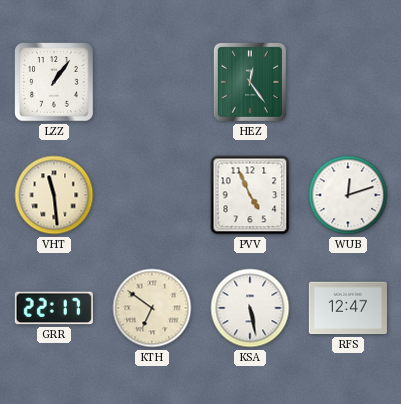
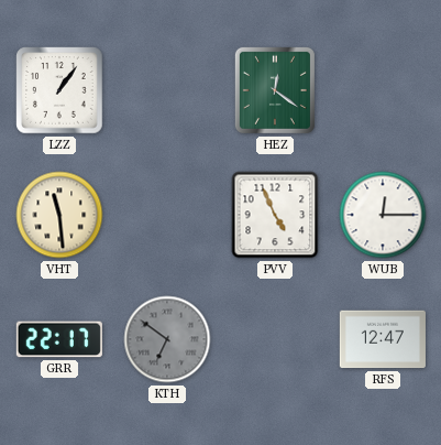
HEZ: 12:24 -> 12:21
WUB: 12:12 -> 12:15
KTH dial: cream -> grey
KSA: 5:28 -> none
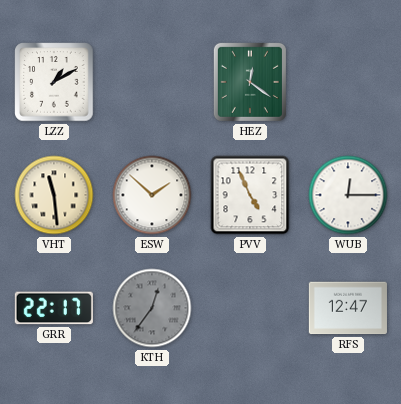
LZZ: 1:06 -> 1:10
ESW: none -> 1:52
KTH: 6:51 -> 12:36
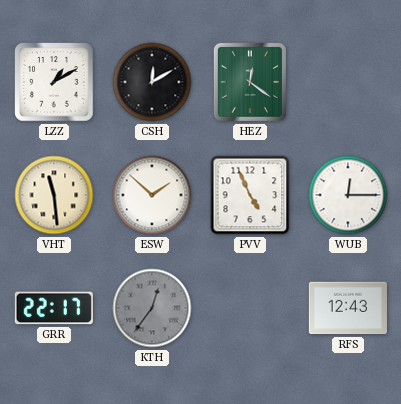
CSH: none -> 12:10
RFS: 12:47 -> 12:43
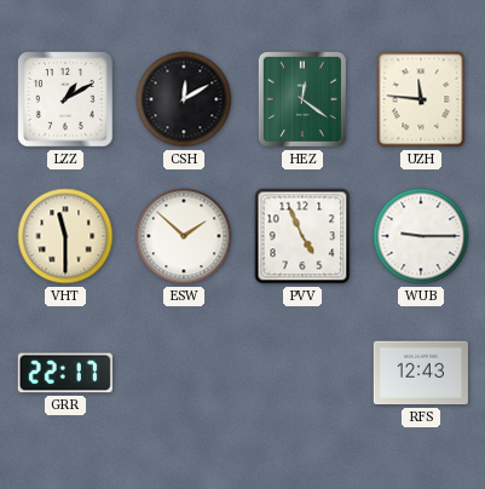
UZH: none -> 11:46
VHT: 11:29 -> 11:30
WUB: 12:15 -> 9:15
KTH: 12:36 -> none
